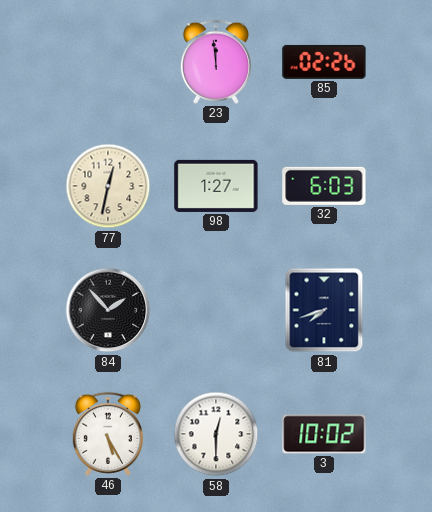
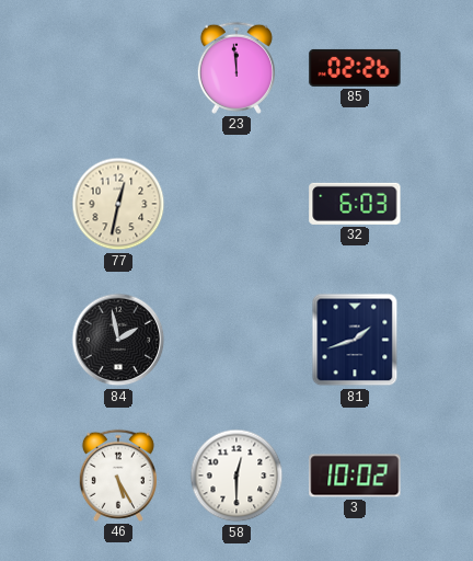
98: 1:27 -> none
84: 1:53 -> 1:58
81: 7:42 -> 1:42
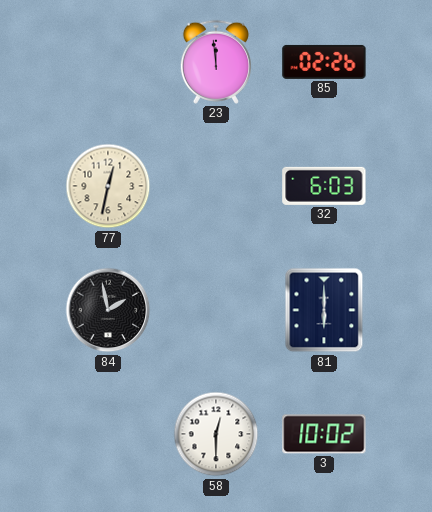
81: 1:42 -> 6:00
46: 5:25 -> none
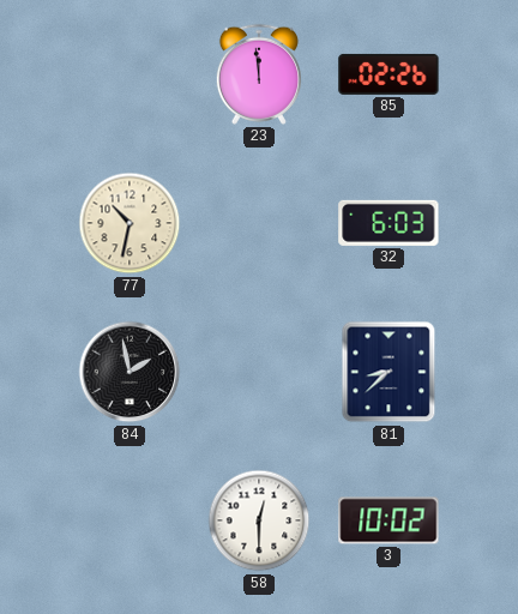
77: 12:32 -> 10:32
81: 6:00 -> 8:38
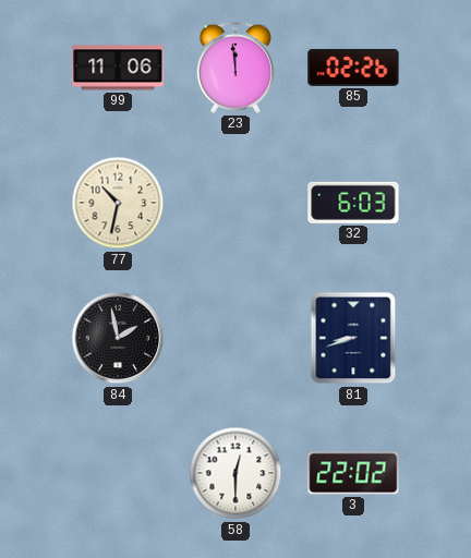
99: none -> 11:06
81: 8:38 -> 8:42
3: 10:02 -> 22:02
